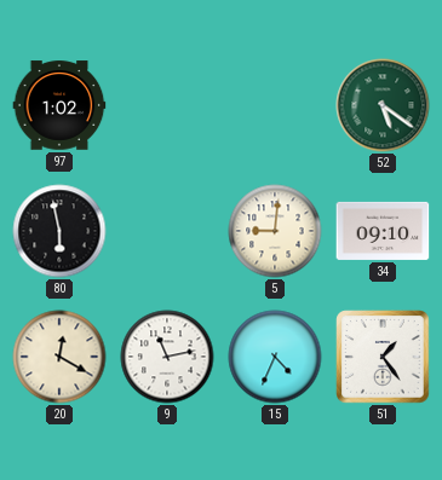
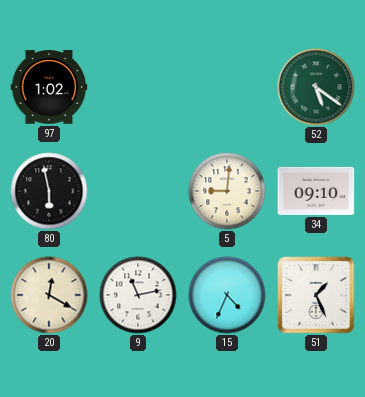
51: 1:24 -> 1:26
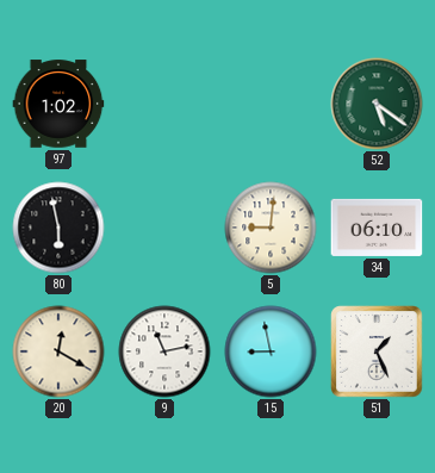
34: 09:10 -> 06:10
15: 4:34 -> 8:58
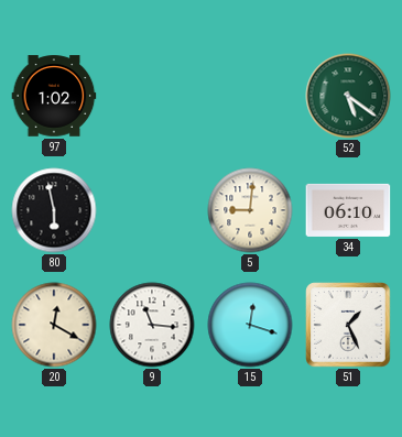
9: 11:13 -> 11:16
15: 8:58 -> 12:18
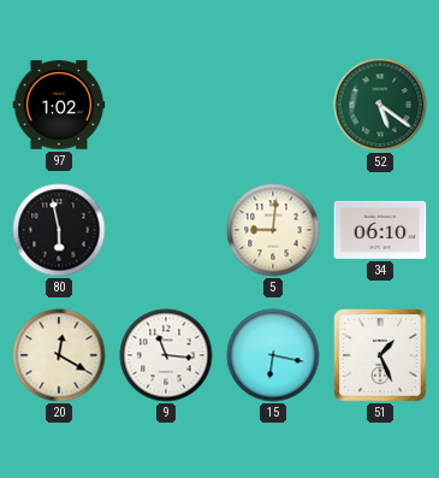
15: 12:18 -> 6:17
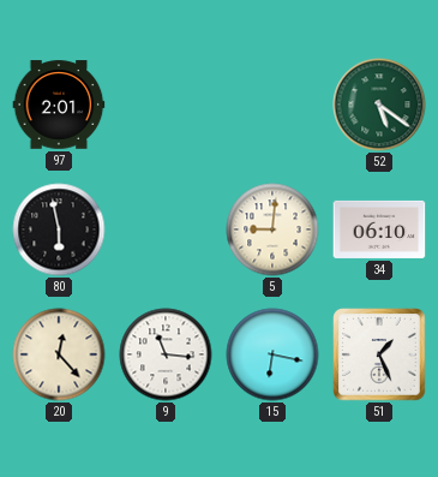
97: 1:02 -> 2:01
20: 12:20 -> 12:23
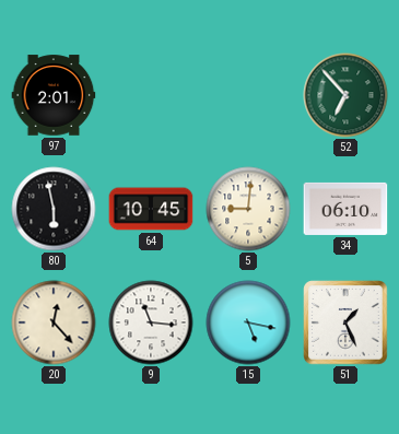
52: 5:21 -> 6:53
64: none -> 10:45
15: 6:17 -> 5:17
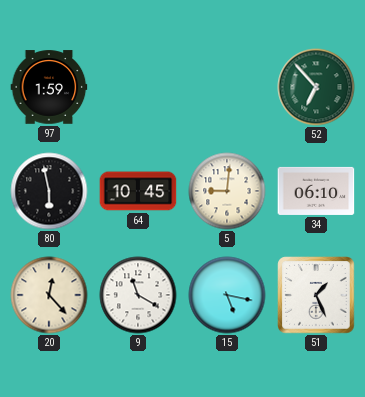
97: 2:01 -> 1:59
9: 11:16 -> 11:20
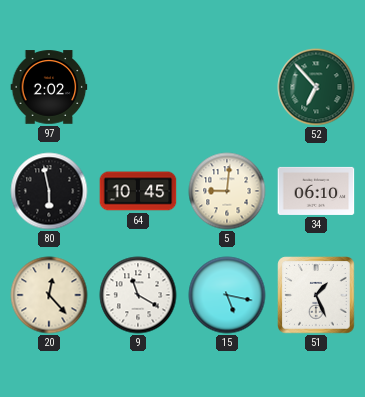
97: 1:59 -> 2:02
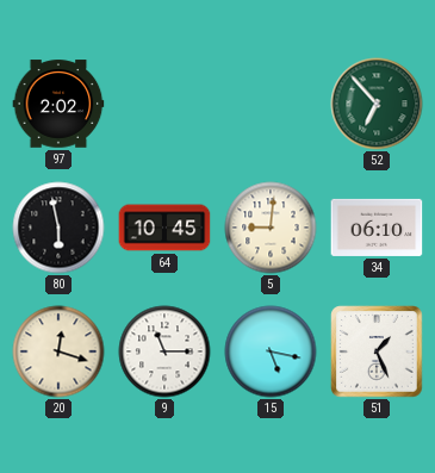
20: 12:23 -> 12:18
9: 11:20 -> 11:15
